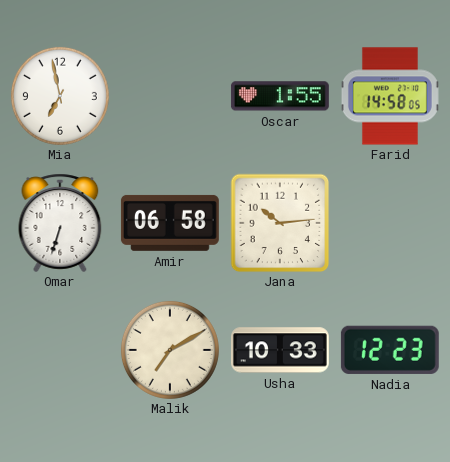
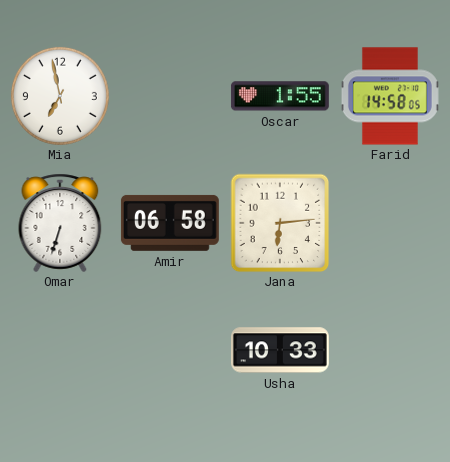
Jana: 10:14 -> 6:14
Malik: 7:10 -> none
Nadia: 12:23 -> none
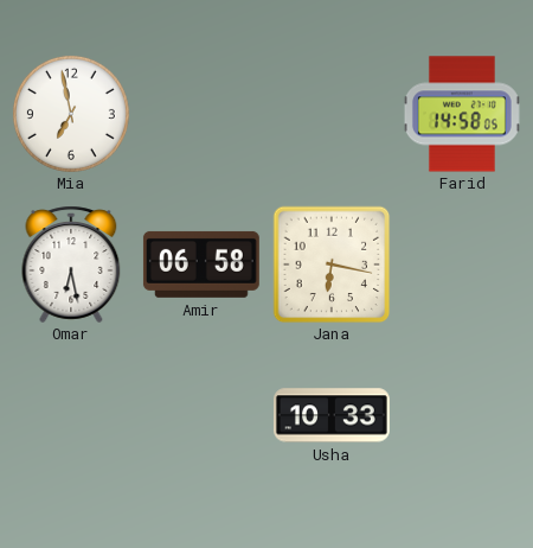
Oscar: 1:55 -> none
Omar: 6:33 -> 6:28
Jana: 6:14 -> 6:17
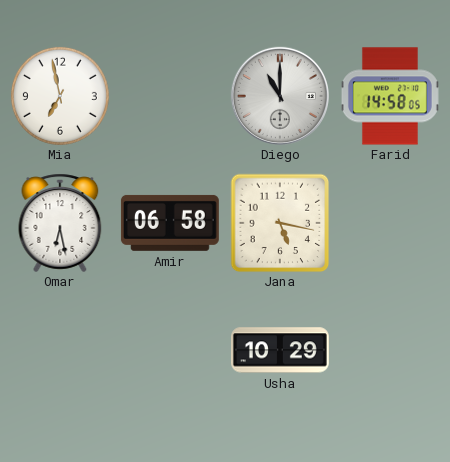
Diego: none -> 11:00
Jana: 6:17 -> 5:17
Usha: 10:33 -> 10:29
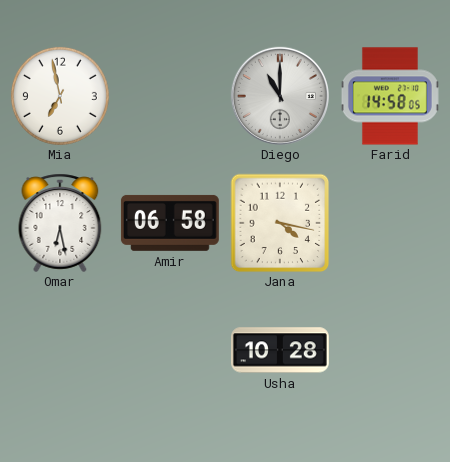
Jana: 5:17 -> 4:17
Usha: 10:29 -> 10:28
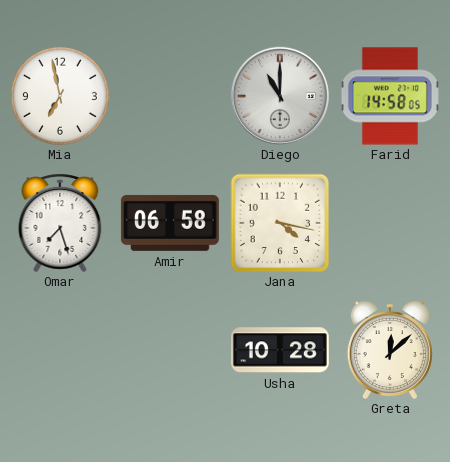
Omar: 6:28 -> 7:27
Greta: none -> 12:08
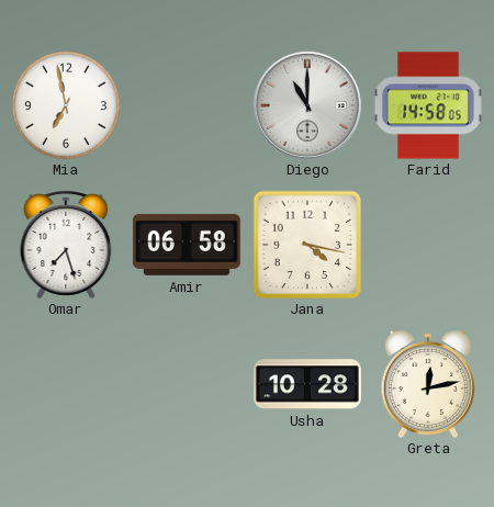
Greta: 12:08 -> 12:13
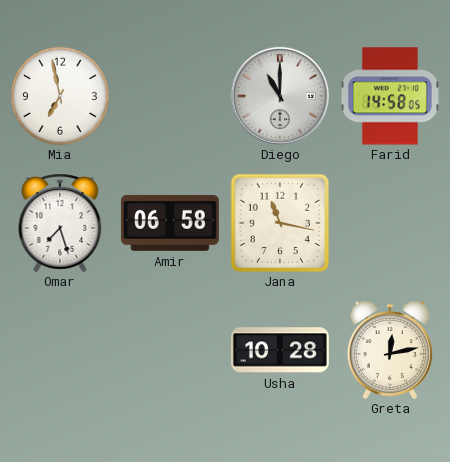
Jana: 4:17 -> 11:17
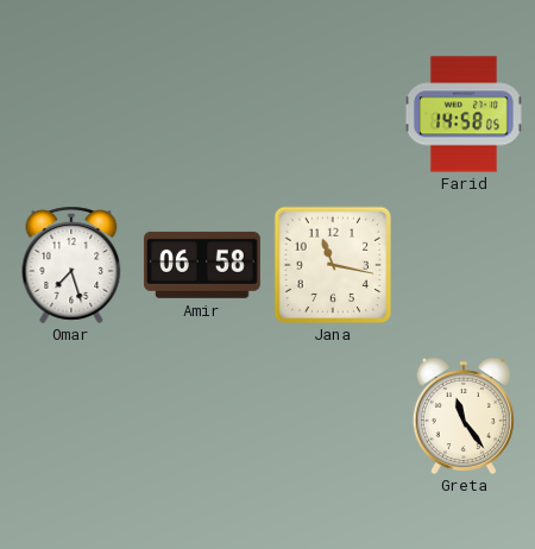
Mia: 6:58 -> none
Diego: 11:00 -> none
Usha: 10:28 -> none
Greta: 12:13 -> 11:24
